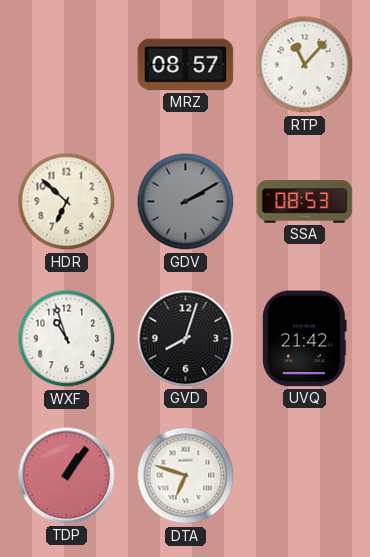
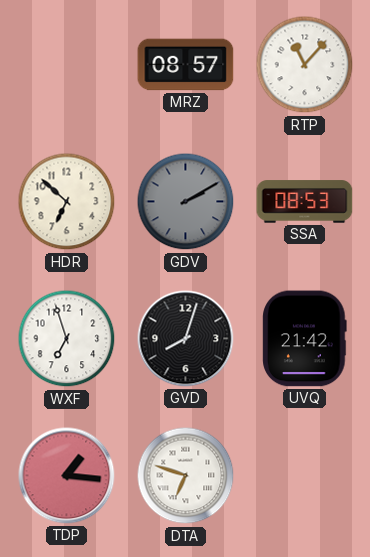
WXF: 10:57 -> 6:57
TDP: 1:06 -> 1:16
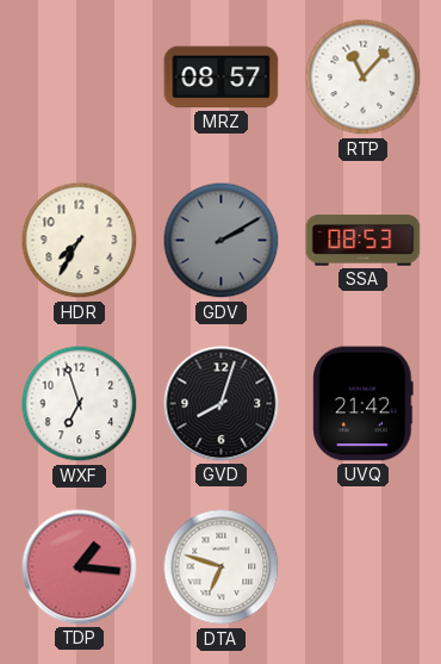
HDR: 6:52 -> 7:35
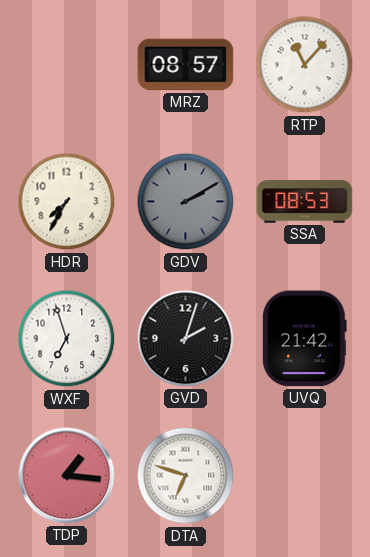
GVD: 8:03 -> 2:03
